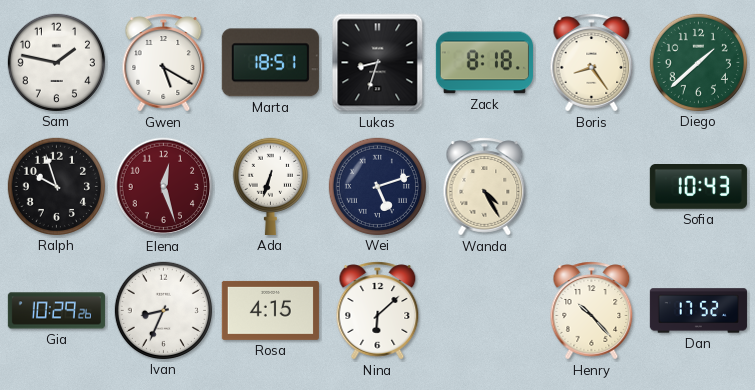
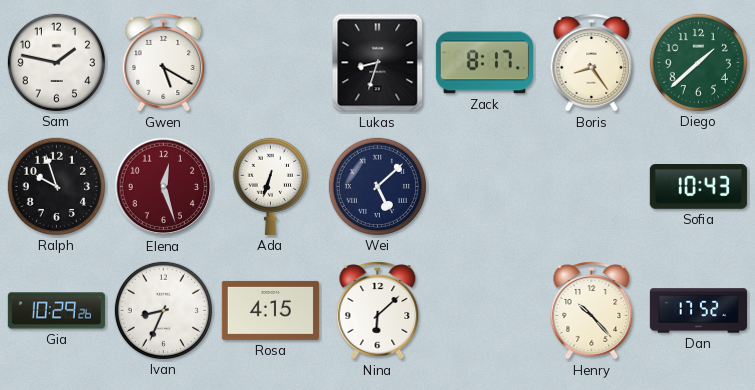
Marta: 18:51 -> none
Zack: 8:18 -> 8:17
Wei: 5:12 -> 5:08
Wanda: 4:25 -> none
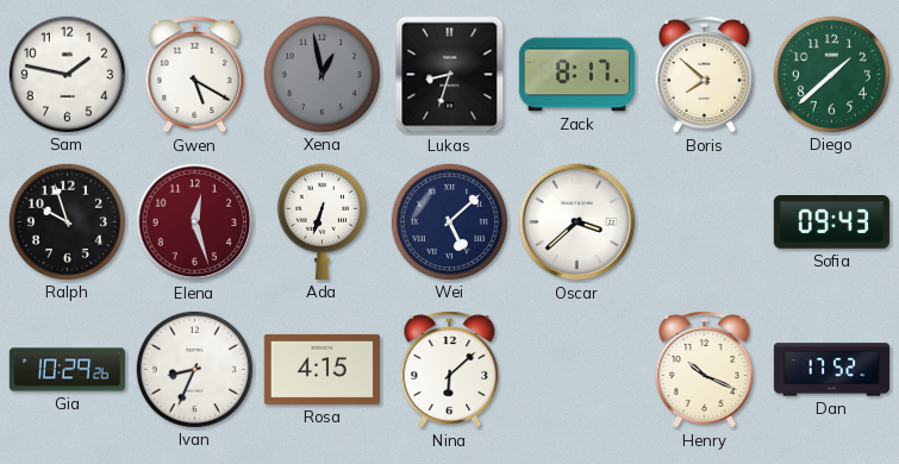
Xena: none -> 12:58
Boris: 8:24 -> 7:52
Oscar: none -> 3:38
Sofia: 10:43 -> 09:43
Henry: 10:23 -> 10:19
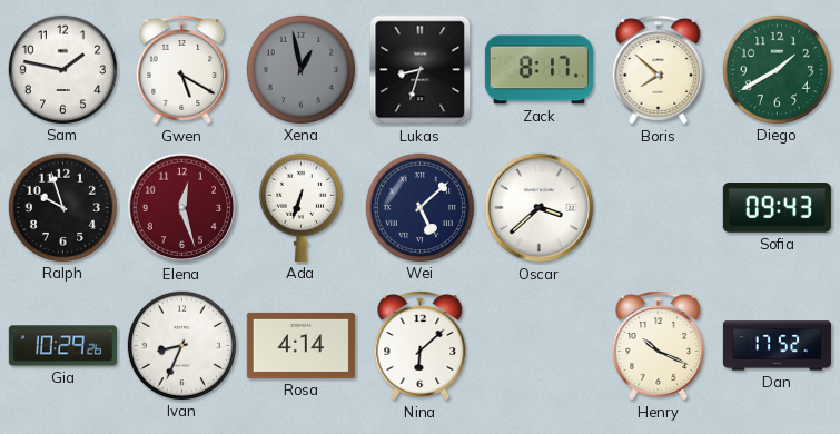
Diego: 1:38 -> 1:40
Rosa: 4:15 -> 4:14
